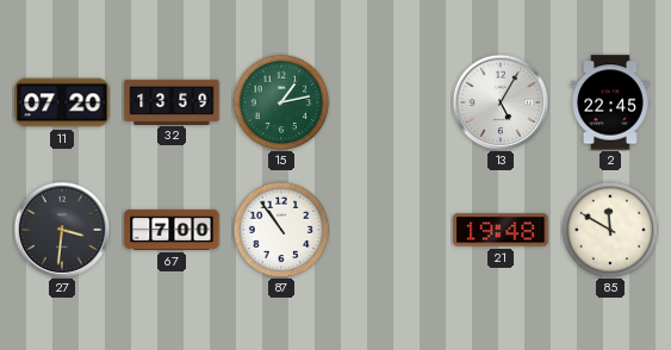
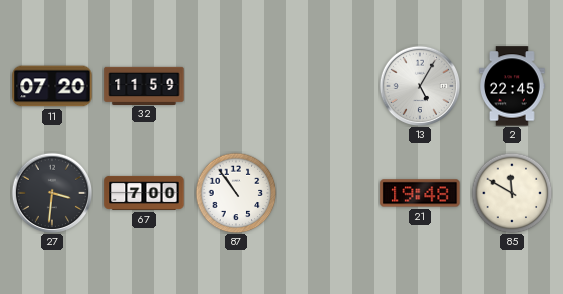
32: 13:59 -> 11:59
15: 1:13 -> none
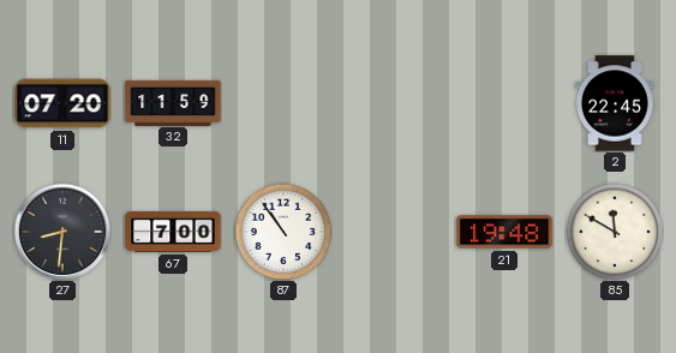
13: 5:05 -> none
27: 3:31 -> 8:31
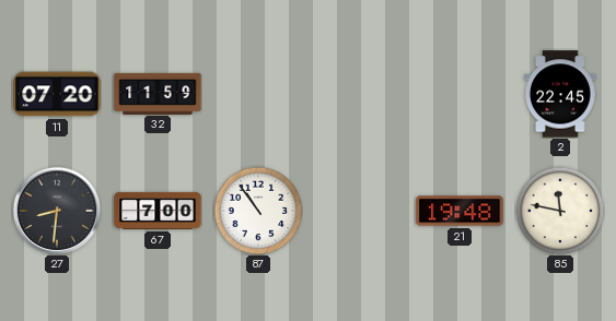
85: 11:50 -> 11:47
